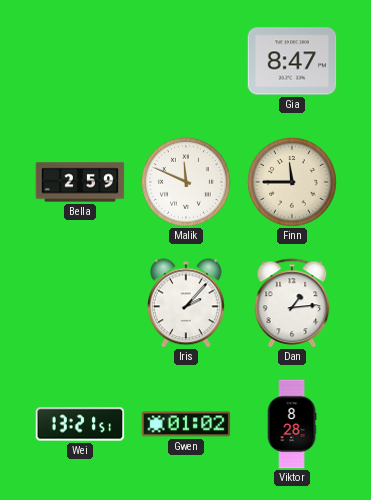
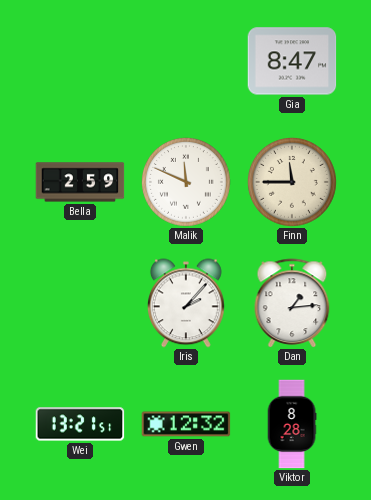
Gwen: 01:02 -> 12:32
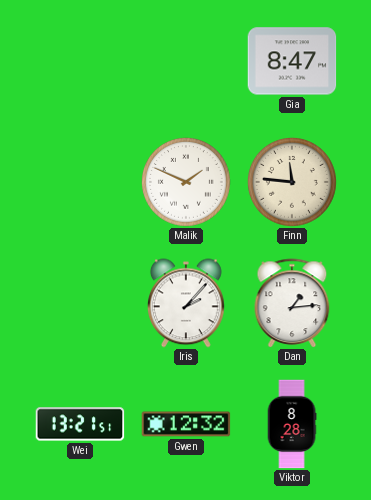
Bella: 2:59 -> none
Malik: 11:49 -> 1:49
Finn: 11:45 -> 11:46
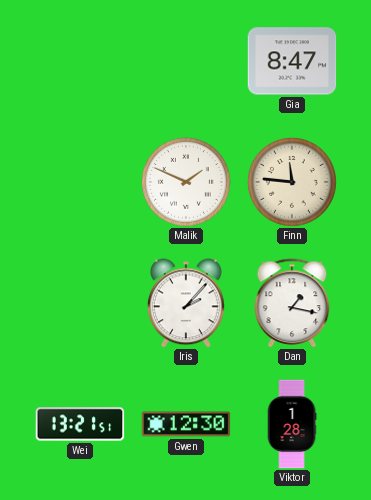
Dan: 1:14 -> 1:17
Gwen: 12:32 -> 12:30
Viktor: 8:28 -> 1:28
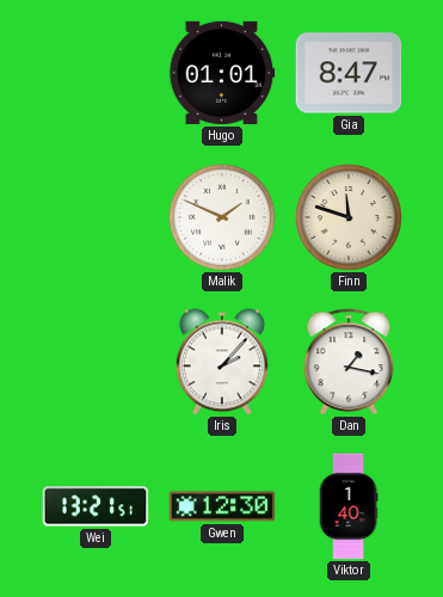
Hugo: none -> 01:01
Finn: 11:46 -> 11:48
Viktor: 1:28 -> 1:40
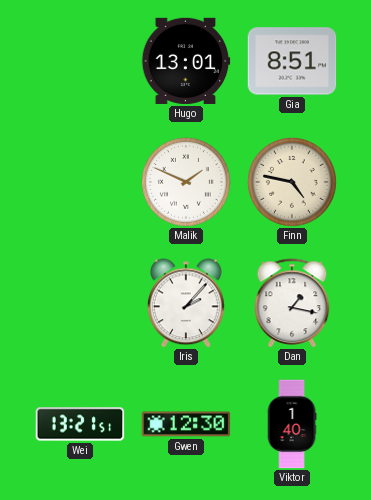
Hugo: 01:01 -> 13:01
Gia: 8:47 -> 8:51
Finn: 11:48 -> 4:47
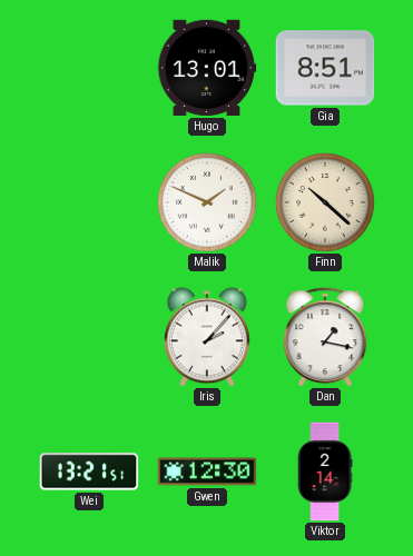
Finn: 4:47 -> 10:22
Viktor: 1:40 -> 2:14
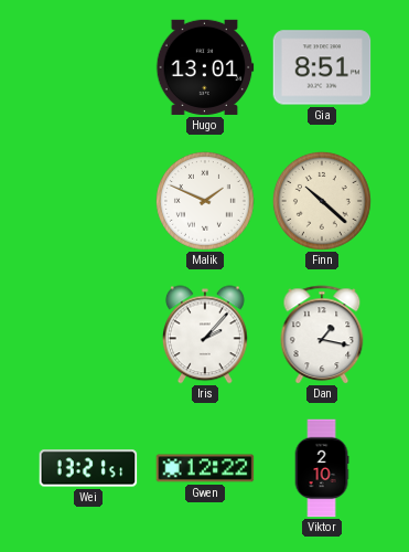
Gwen: 12:30 -> 12:22
Viktor: 2:14 -> 2:10
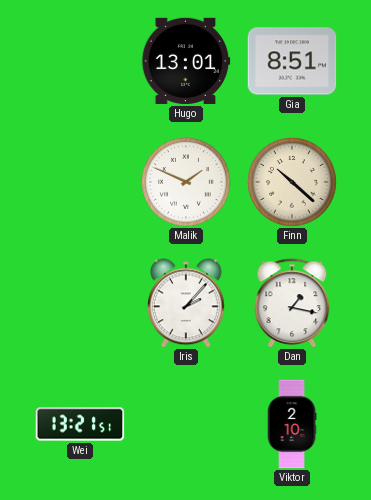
Gwen: 12:22 -> none
